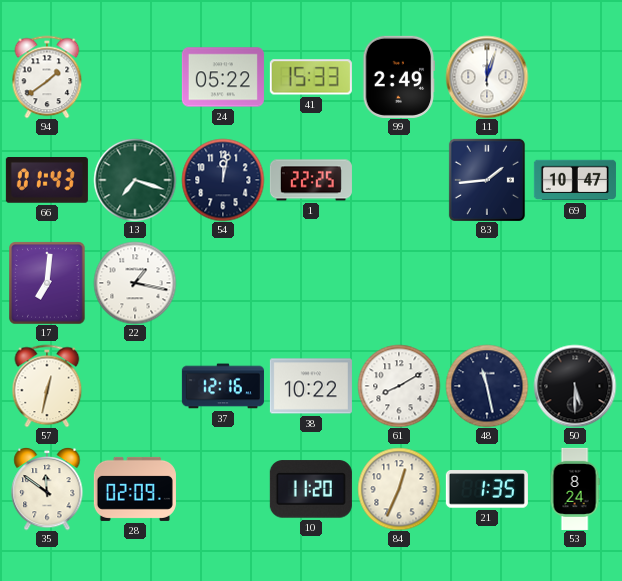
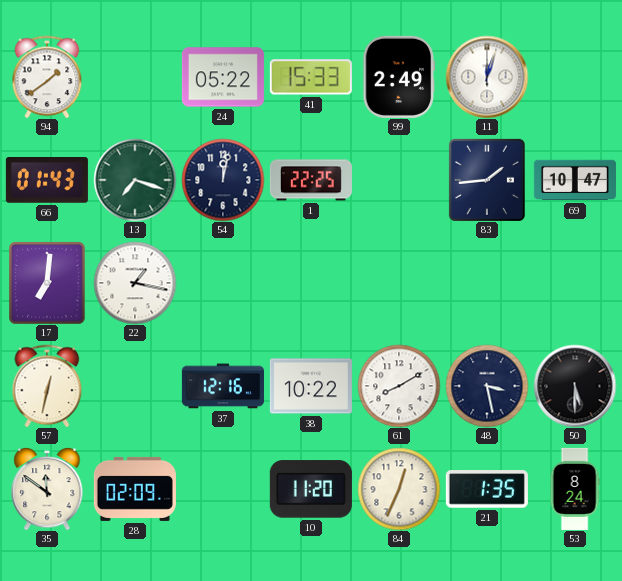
48: 11:28 -> 3:28
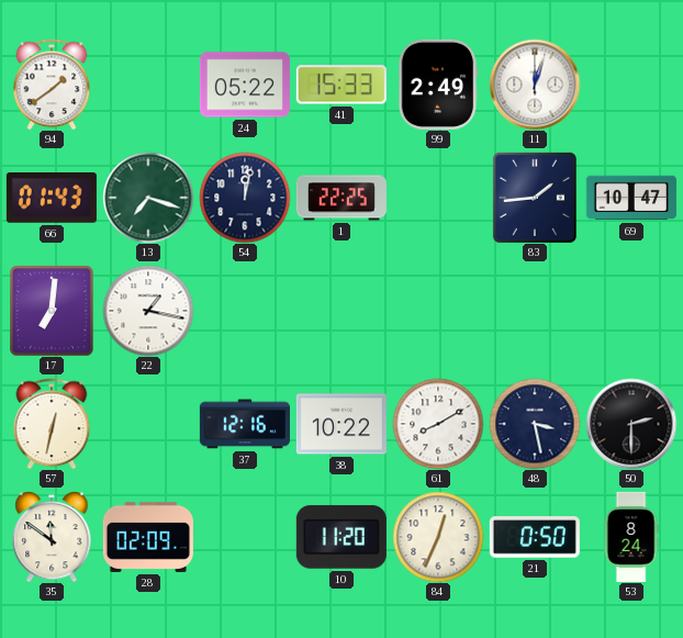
50: 5:30 -> 2:30
21: 1:35 -> 0:50
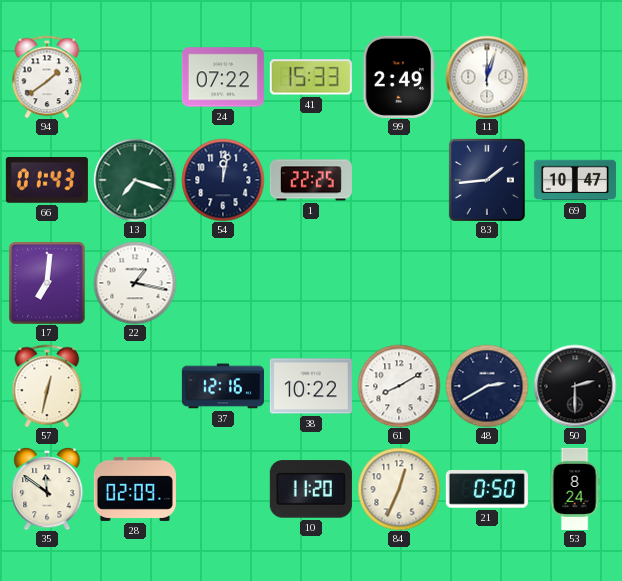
24: 05:22 -> 07:22
48: 3:28 -> 2:40
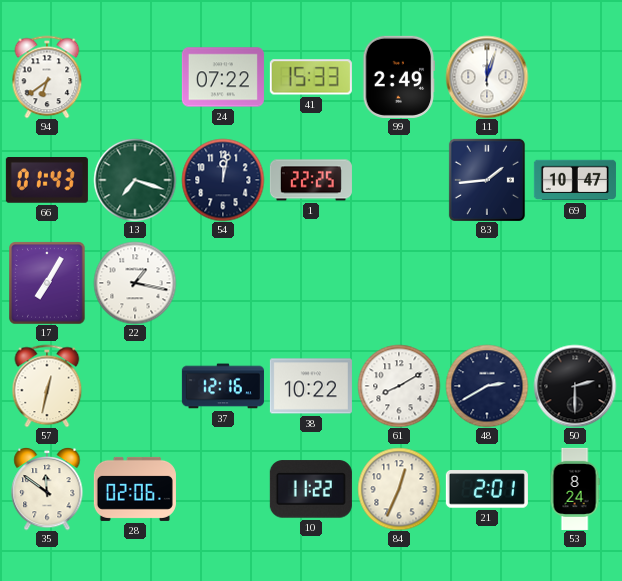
94: 1:39 -> 6:39
17: 7:01 -> 7:05
28: 02:09 -> 02:06
10: 11:20 -> 11:22
21: 0:50 -> 2:01
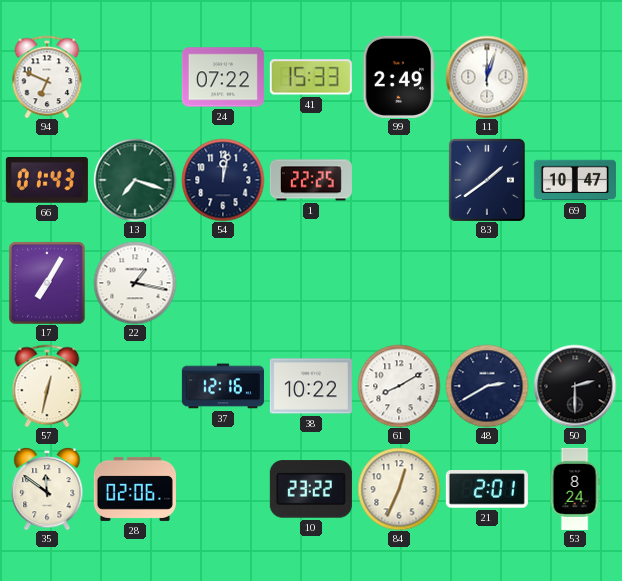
94: 6:39 -> 6:49
83: 1:44 -> 1:39
10: 11:22 -> 23:22
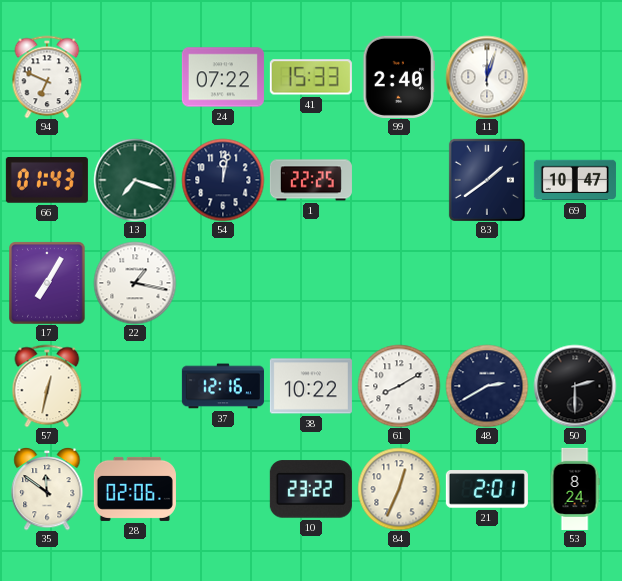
99: 2:49 -> 2:40
